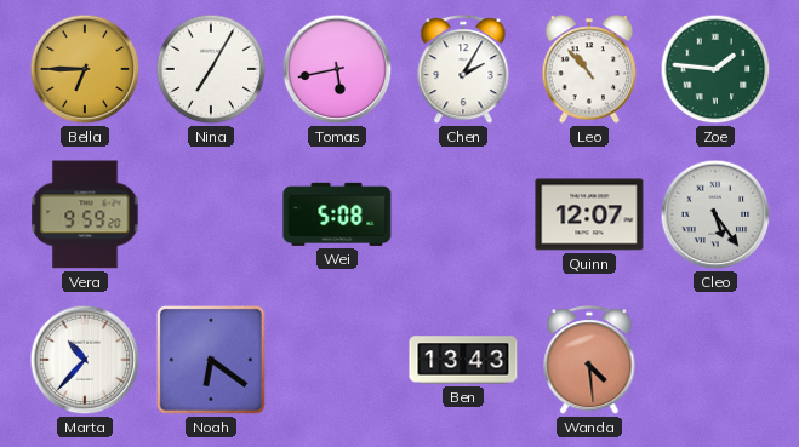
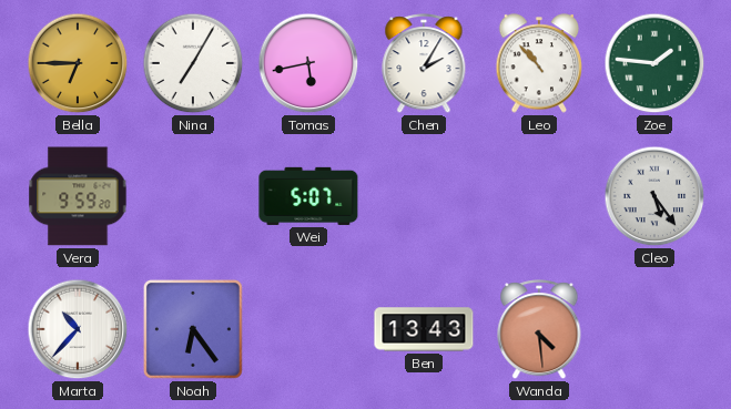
Wei: 5:08 -> 5:07
Quinn: 12:07 -> none
Noah: 6:21 -> 6:24
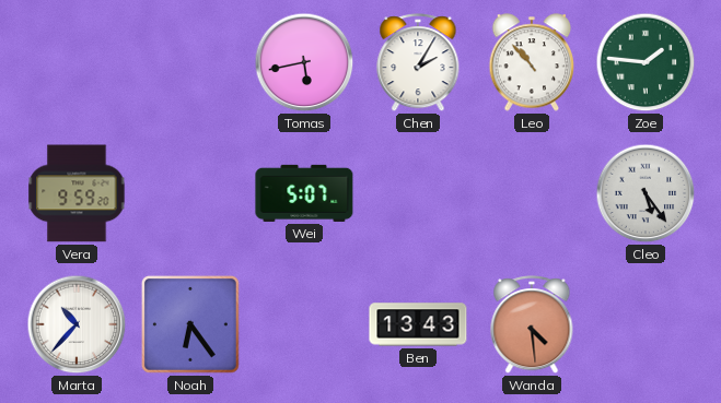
Bella: 6:45 -> none
Nina: 7:05 -> none
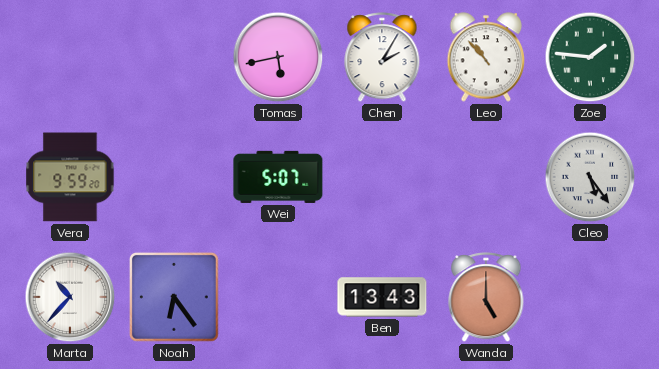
Wanda: 4:29 -> 5:00
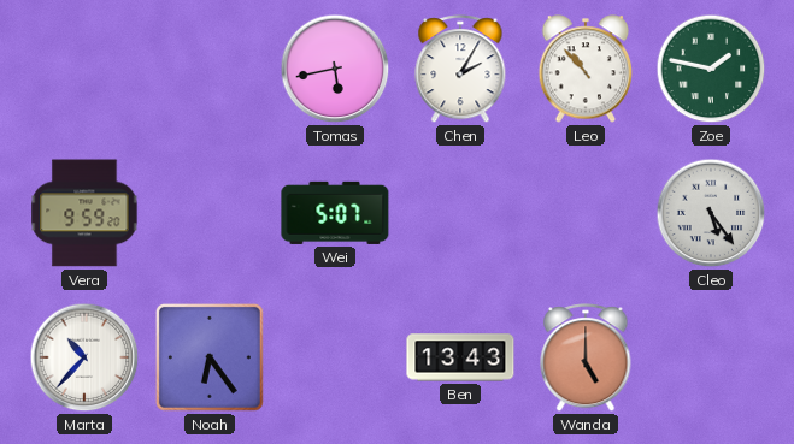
Zoe: 1:46 -> 1:47
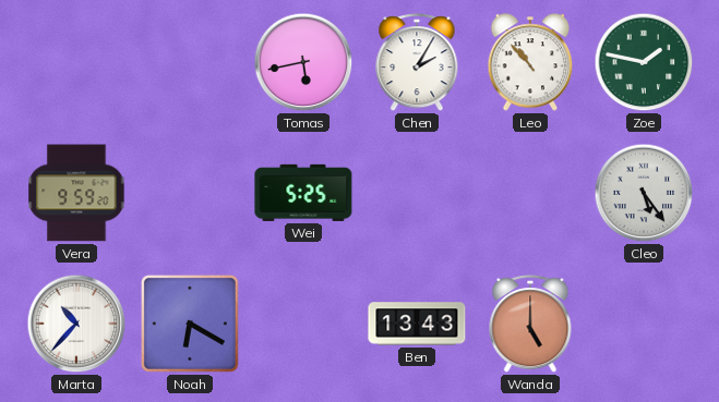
Wei: 5:07 -> 5:25
Noah: 6:24 -> 6:20
